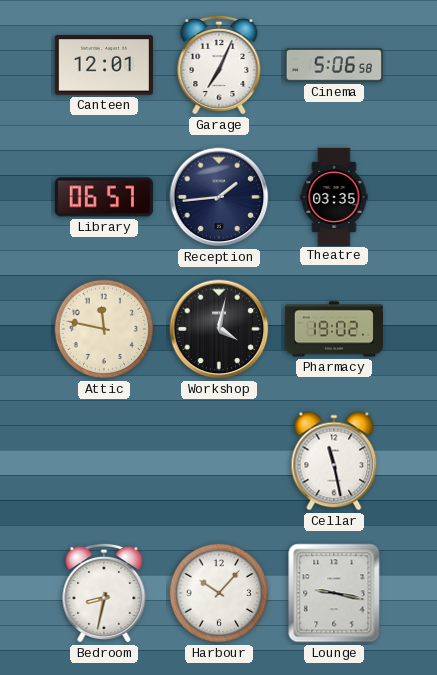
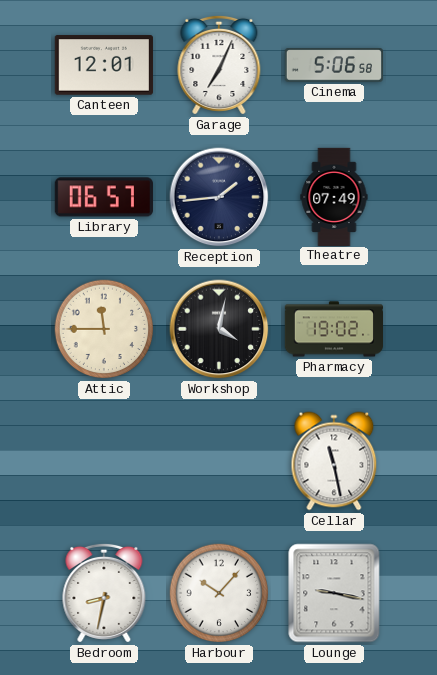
Theatre: 03:35 -> 07:49
Attic: 11:47 -> 11:45
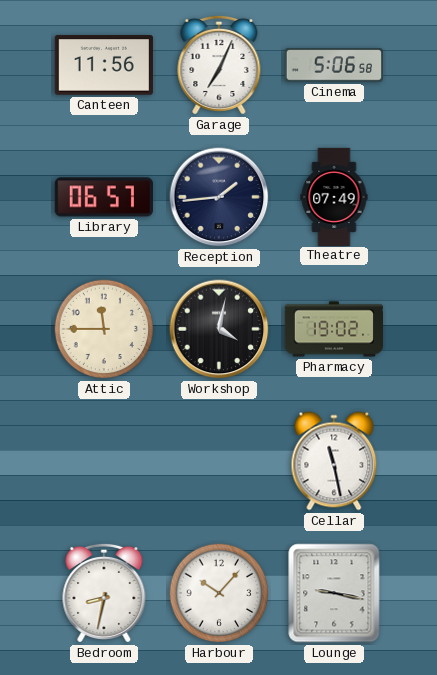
Canteen: 12:01 -> 11:56
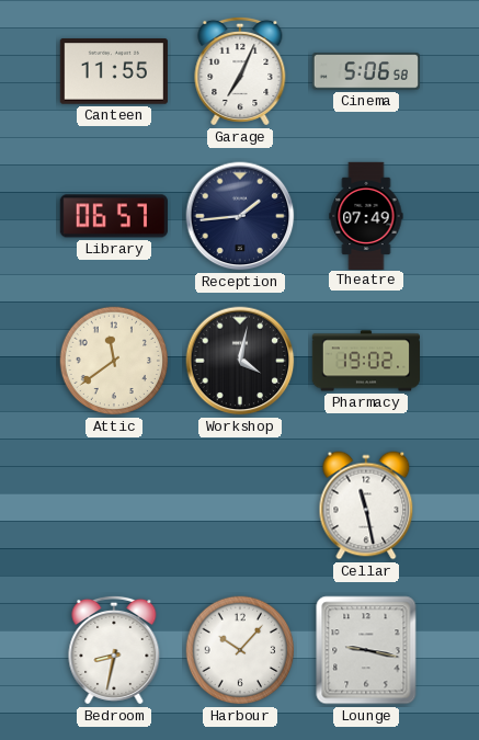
Canteen: 11:56 -> 11:55
Attic: 11:45 -> 11:39
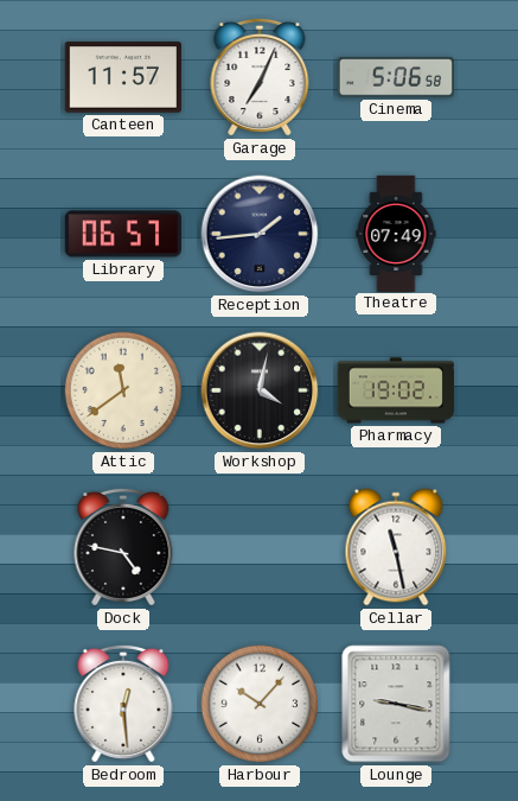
Canteen: 11:55 -> 11:57
Dock: none -> 4:47
Bedroom: 8:32 -> 12:29
